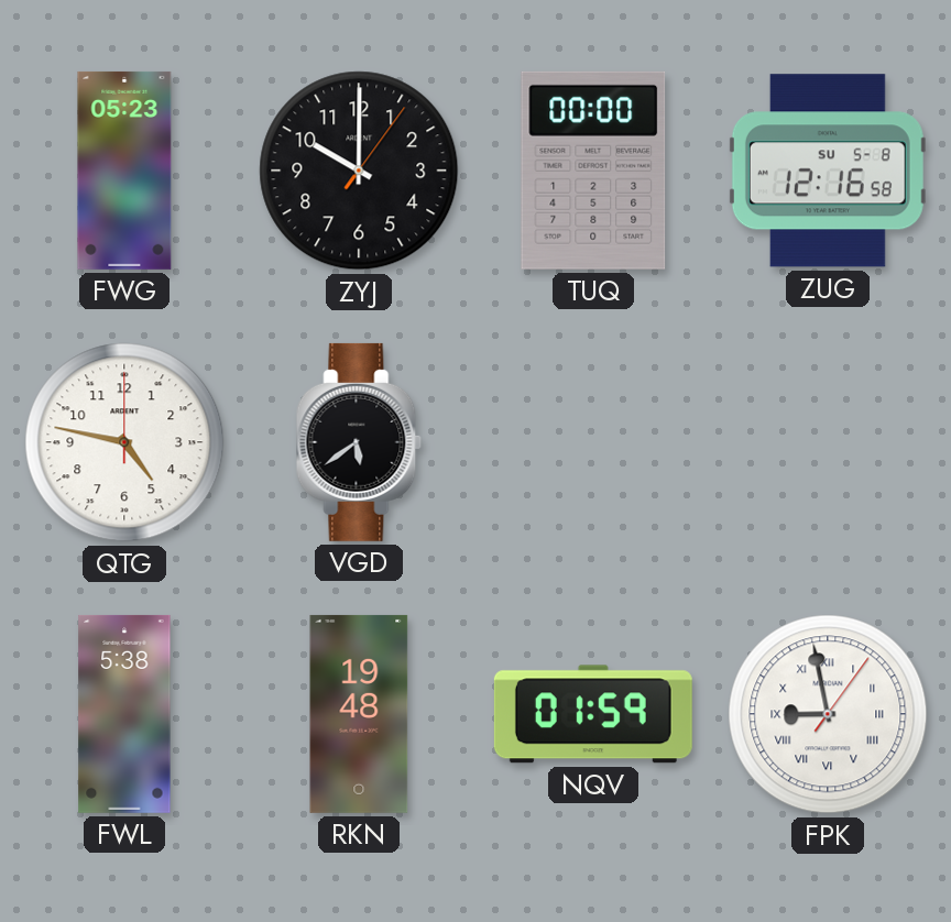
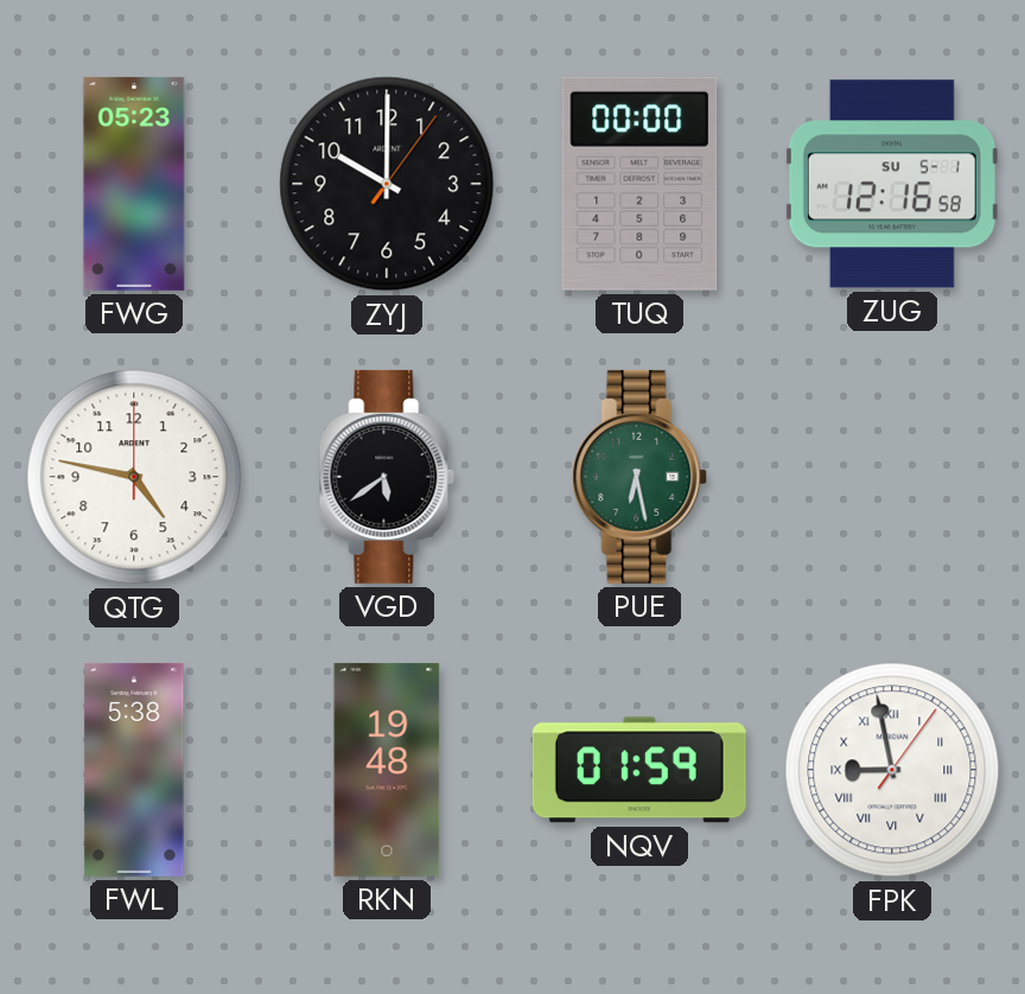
ZUG date: SU 5-8 -> SU 5-1
PUE: none -> 6:28
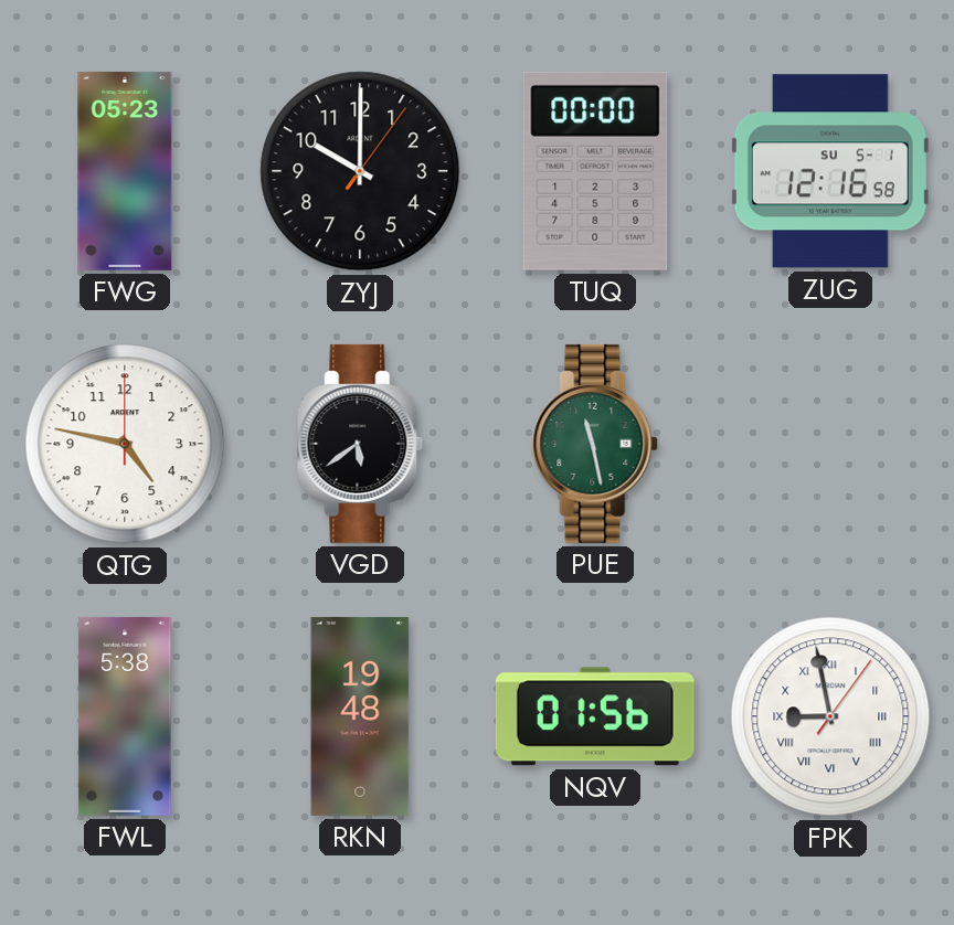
PUE: 6:28 -> 11:28
NQV: 01:59 -> 01:56
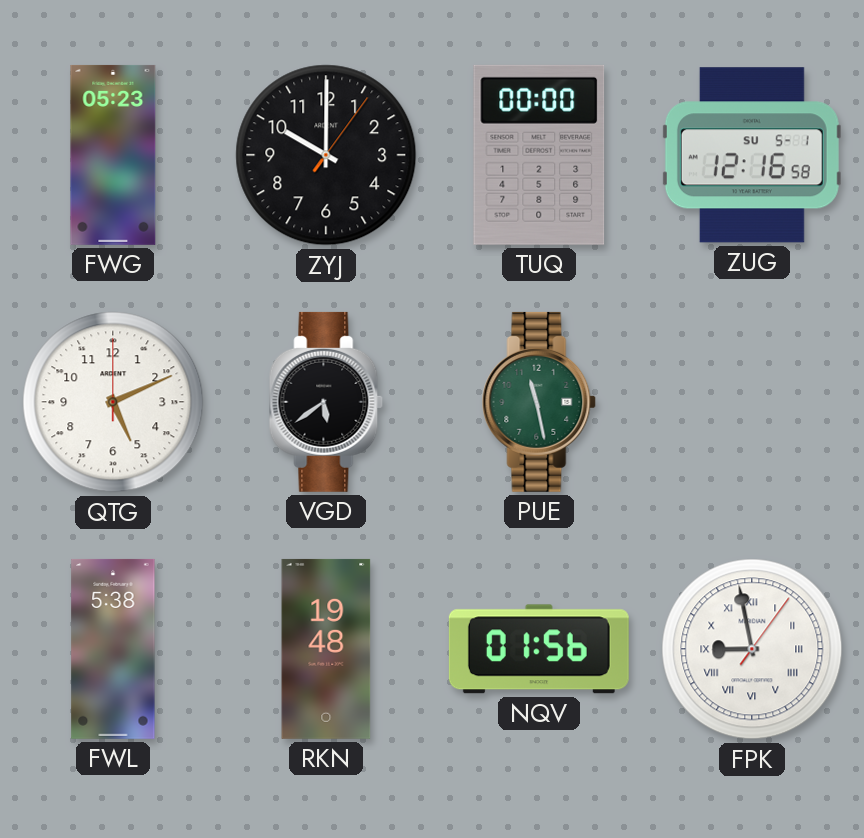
QTG: 4:47 -> 5:11
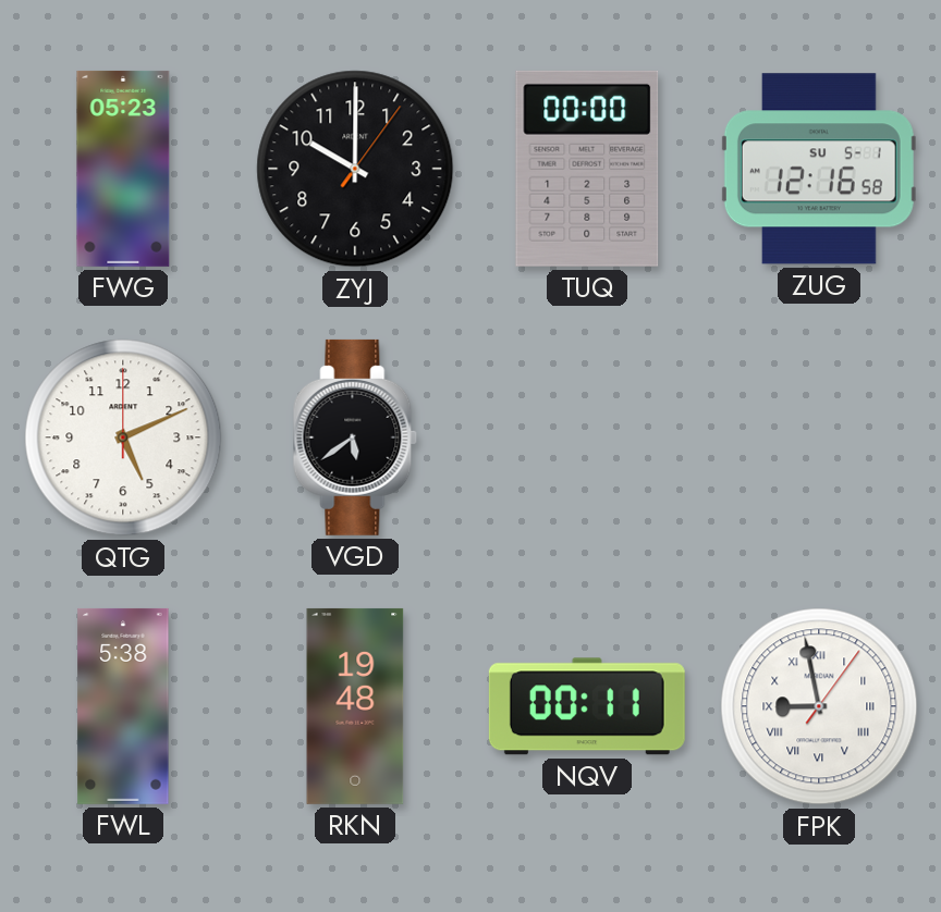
PUE: 11:28 -> none
NQV: 01:56 -> 00:11
